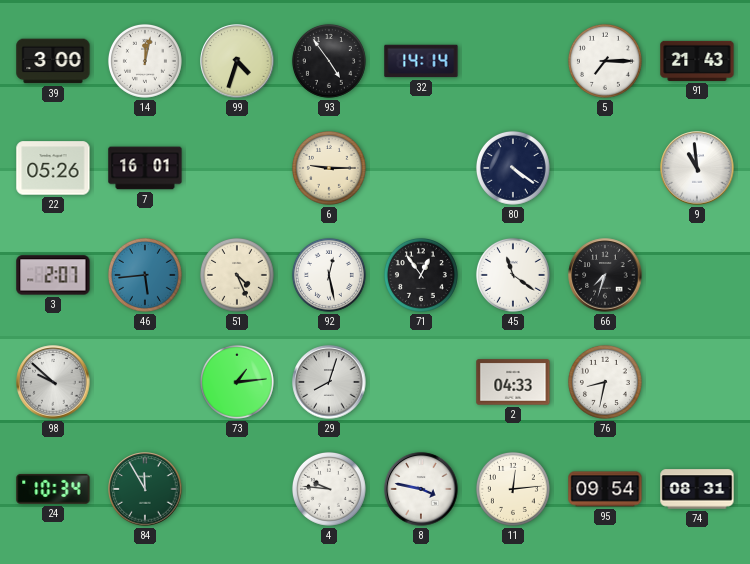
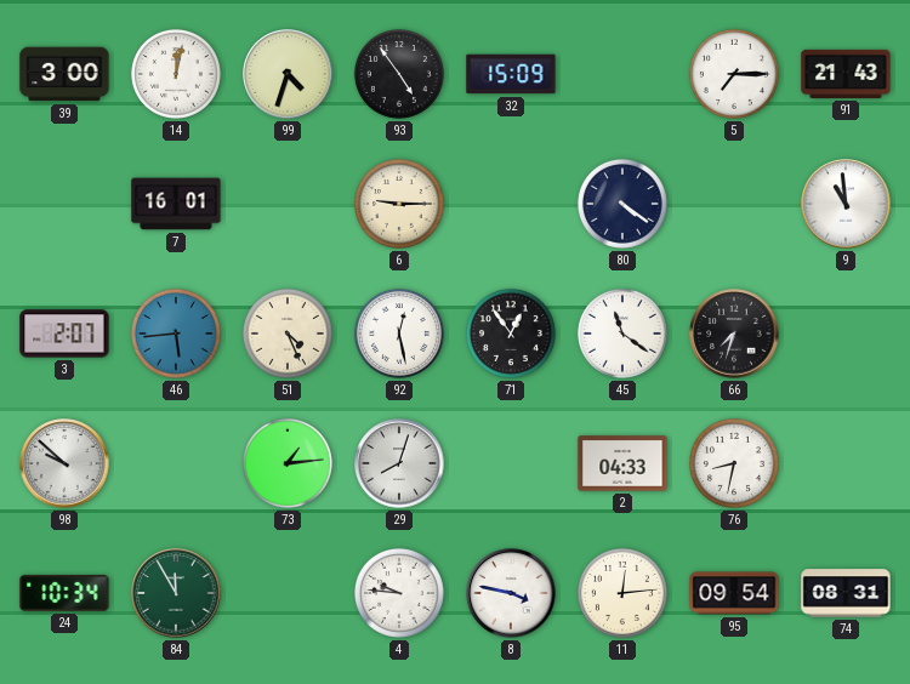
32: 14:14 -> 15:09
22: 05:26 -> none
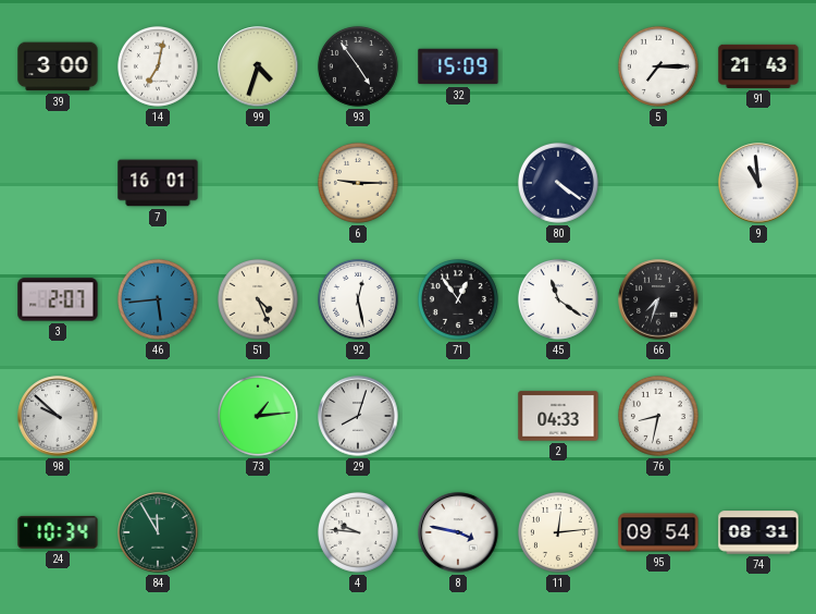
14: 12:02 -> 7:02
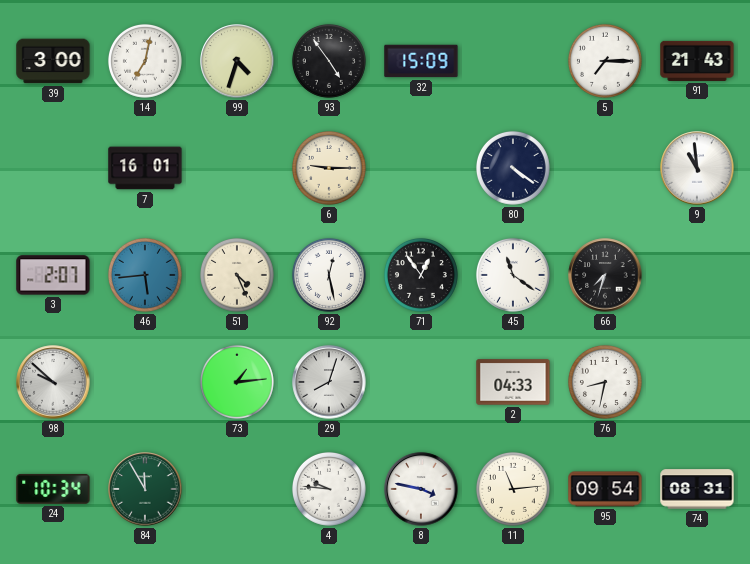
11: 12:14 -> 11:14
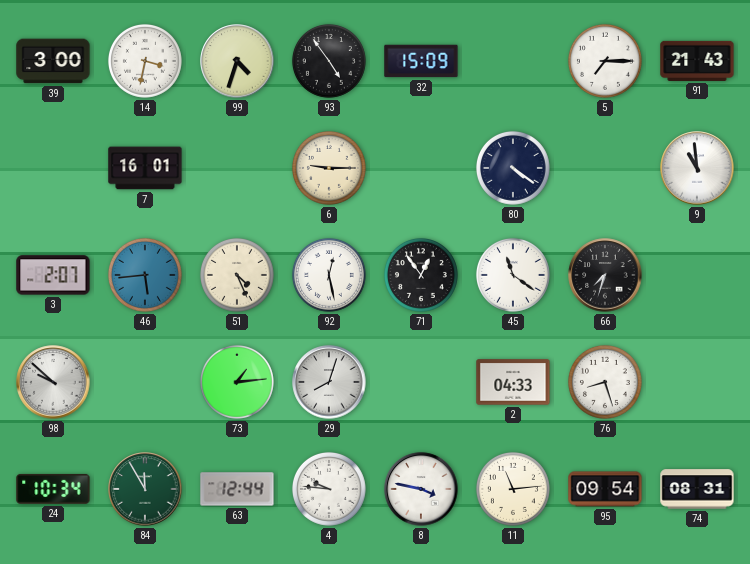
14: 7:02 -> 3:32
76: 8:32 -> 8:27
63: none -> 12:44
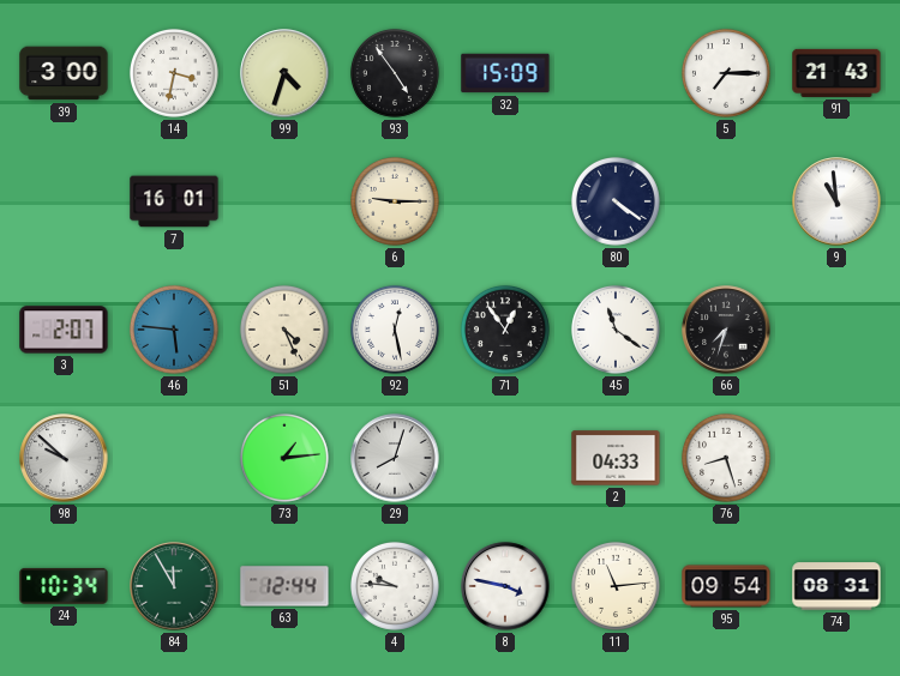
46: 5:44 -> 5:46
